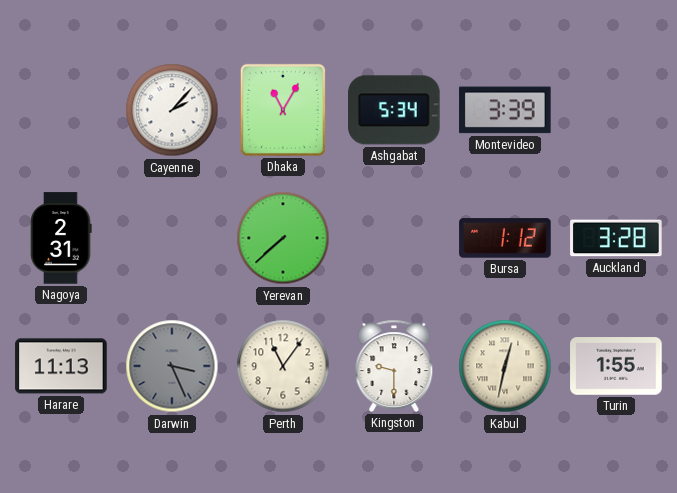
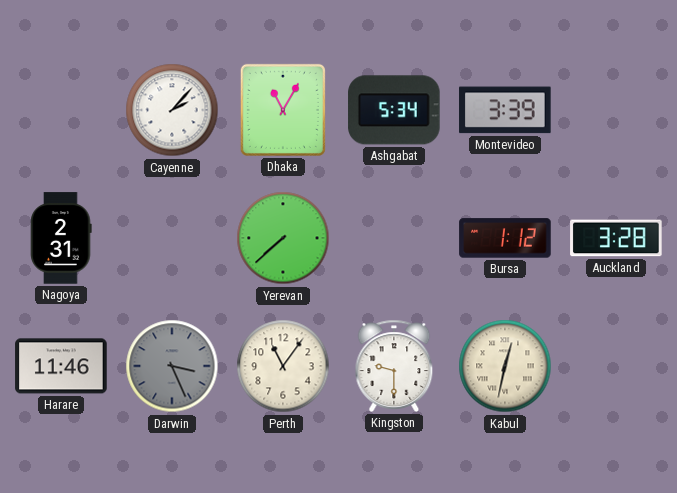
Harare: 11:13 -> 11:46
Turin: 1:55 -> none
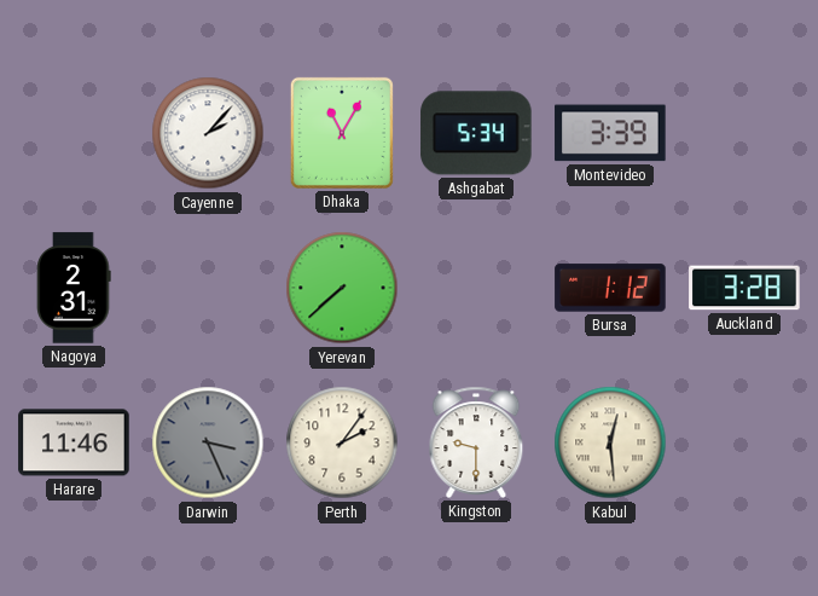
Perth: 11:06 -> 2:06
Kabul: 12:32 -> 12:29
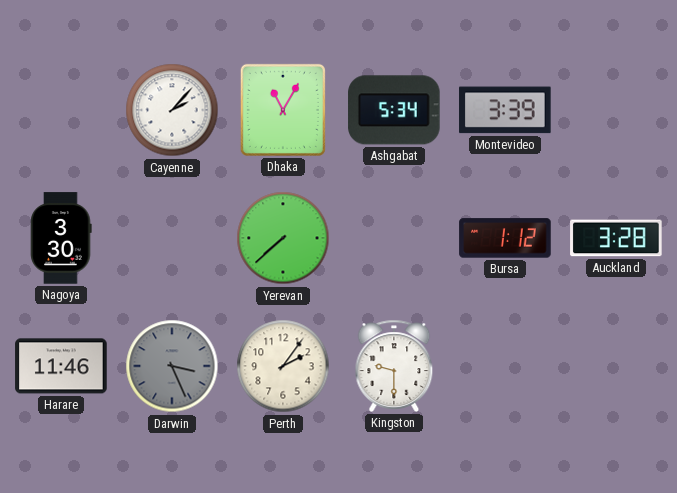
Nagoya: 2:31 -> 3:30
Kabul: 12:29 -> none
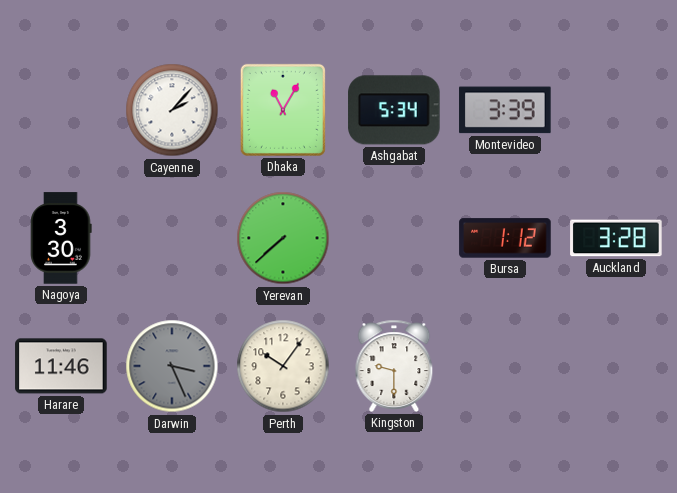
Perth: 2:06 -> 10:06
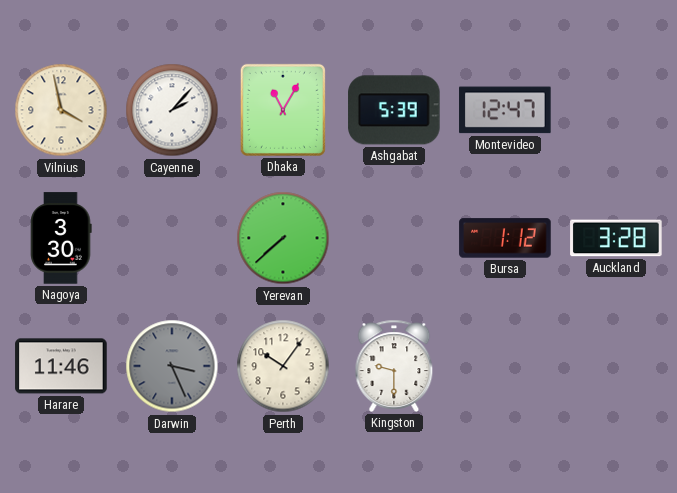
Vilnius: none -> 3:58
Ashgabat: 5:34 -> 5:39
Montevideo: 3:39 -> 12:47
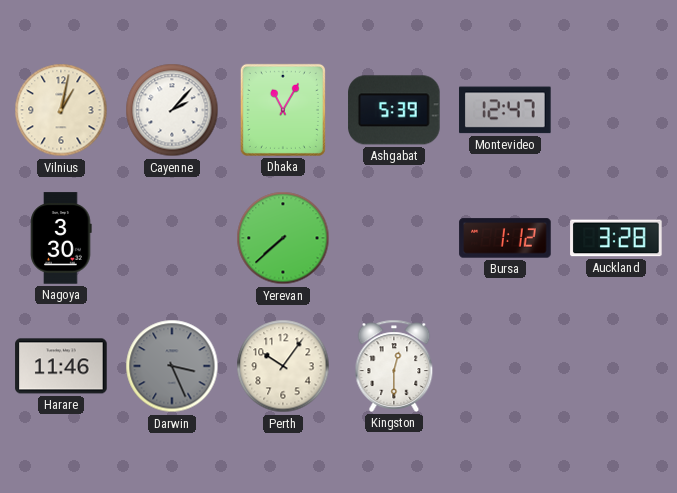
Vilnius: 3:58 -> 1:02
Kingston: 9:30 -> 12:30
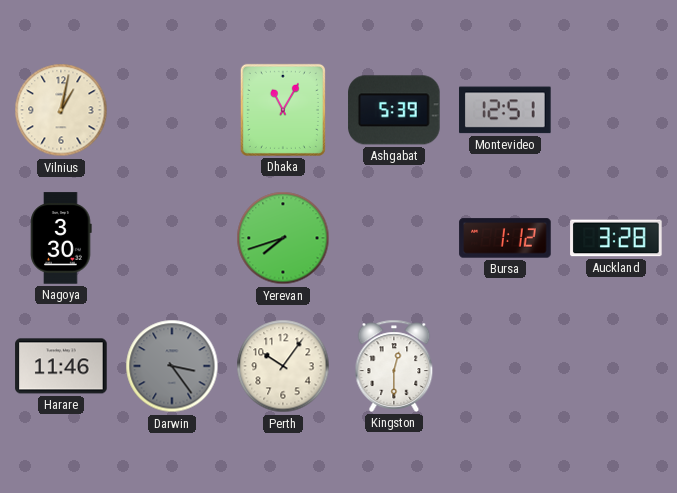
Cayenne: 2:07 -> none
Montevideo: 12:47 -> 12:51
Yerevan: 7:38 -> 7:42
Darwin: 3:26 -> 3:24
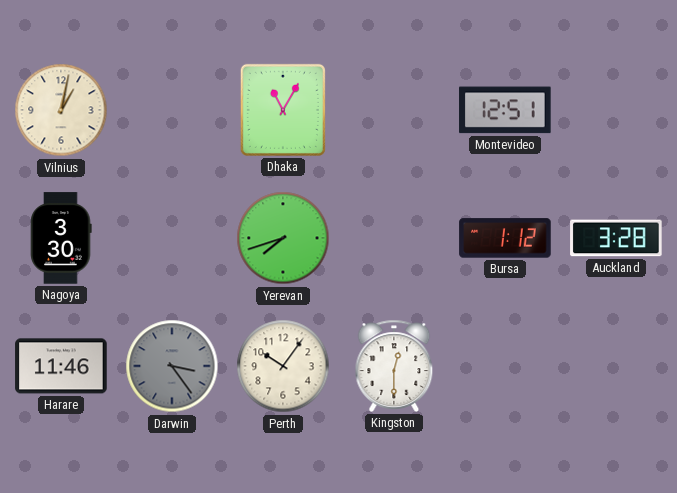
Ashgabat: 5:39 -> none
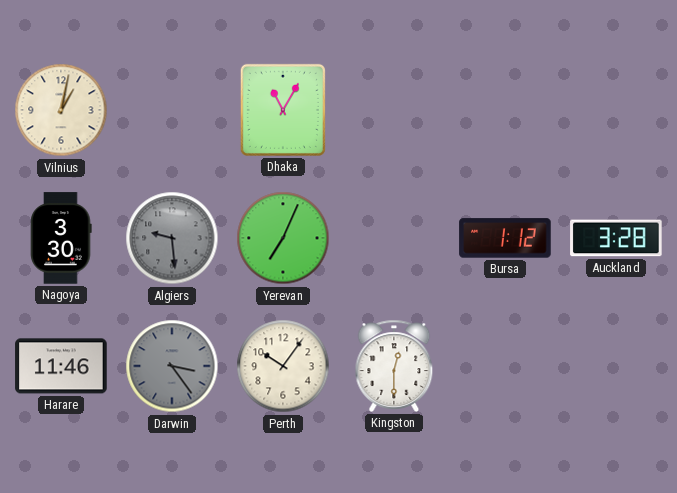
Montevideo: 12:51 -> none
Algiers: none -> 9:29
Yerevan: 7:42 -> 7:04
